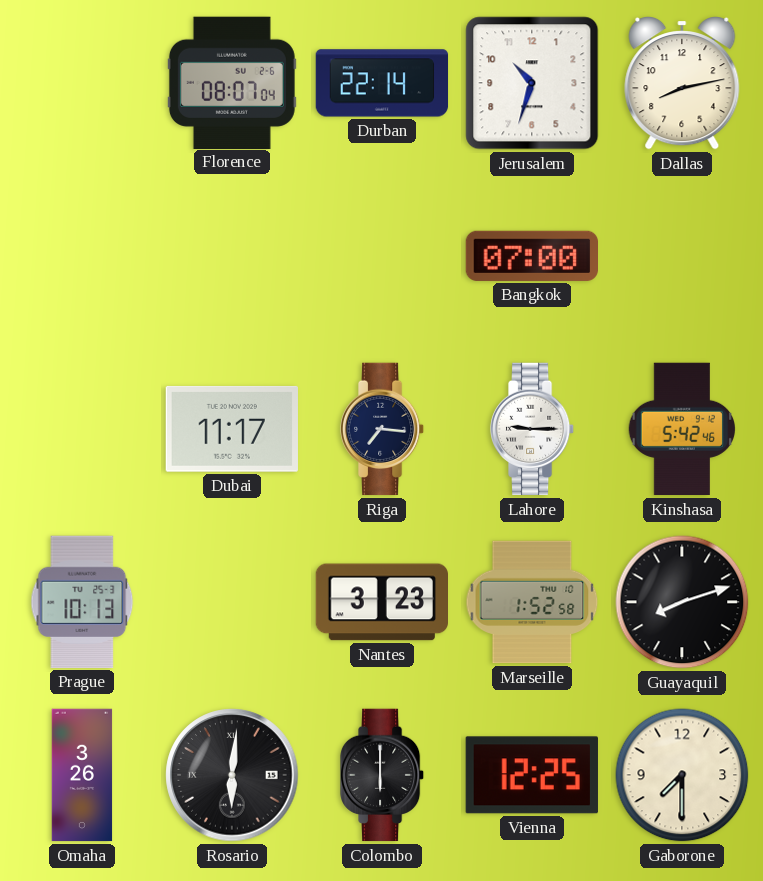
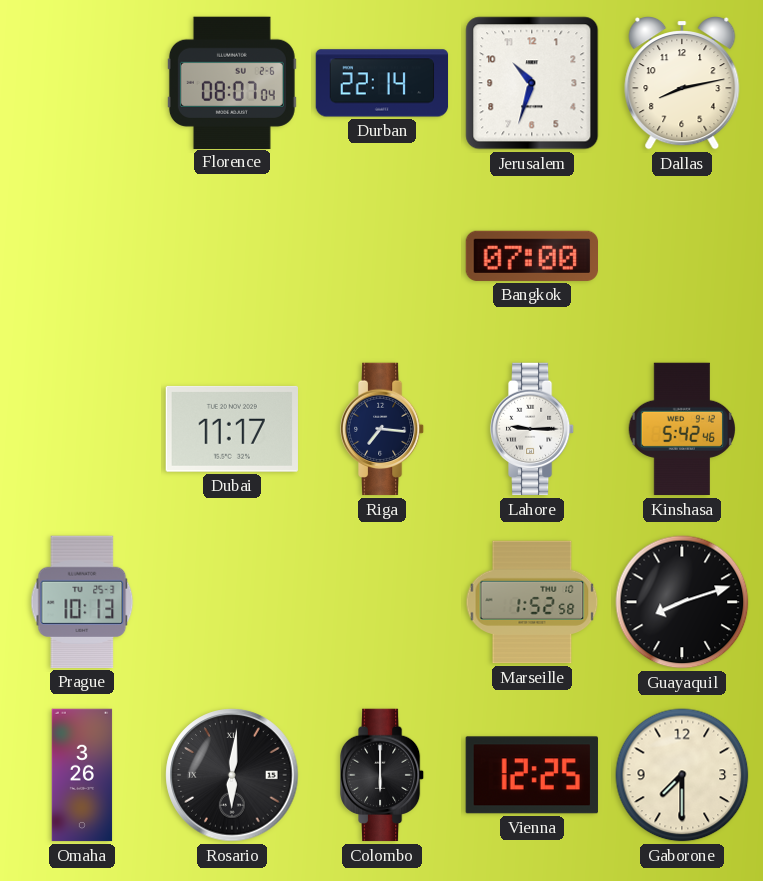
Nantes: 3:23 -> none
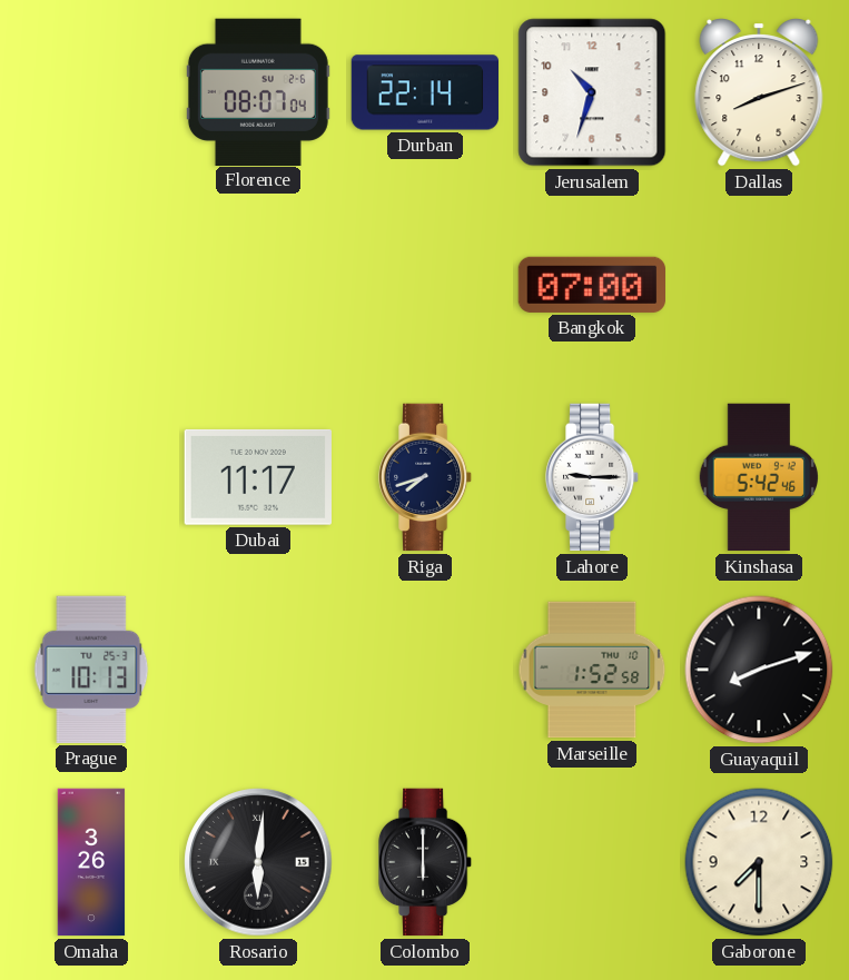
Dallas: 8:13 -> 8:12
Riga: 7:16 -> 7:42
Vienna: 12:25 -> none
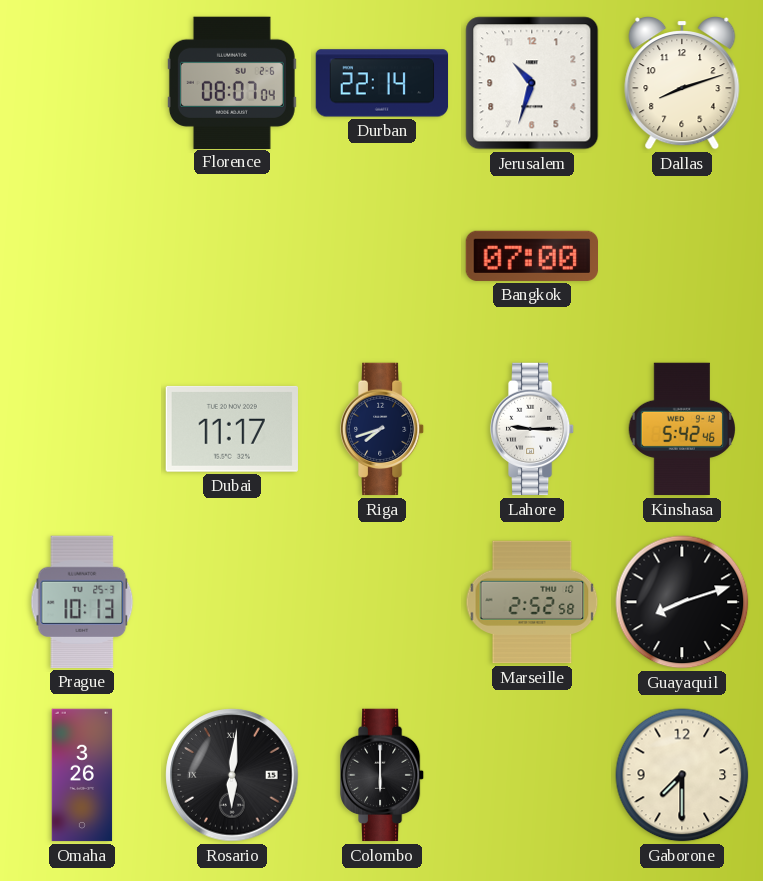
Marseille: 1:52 -> 2:52
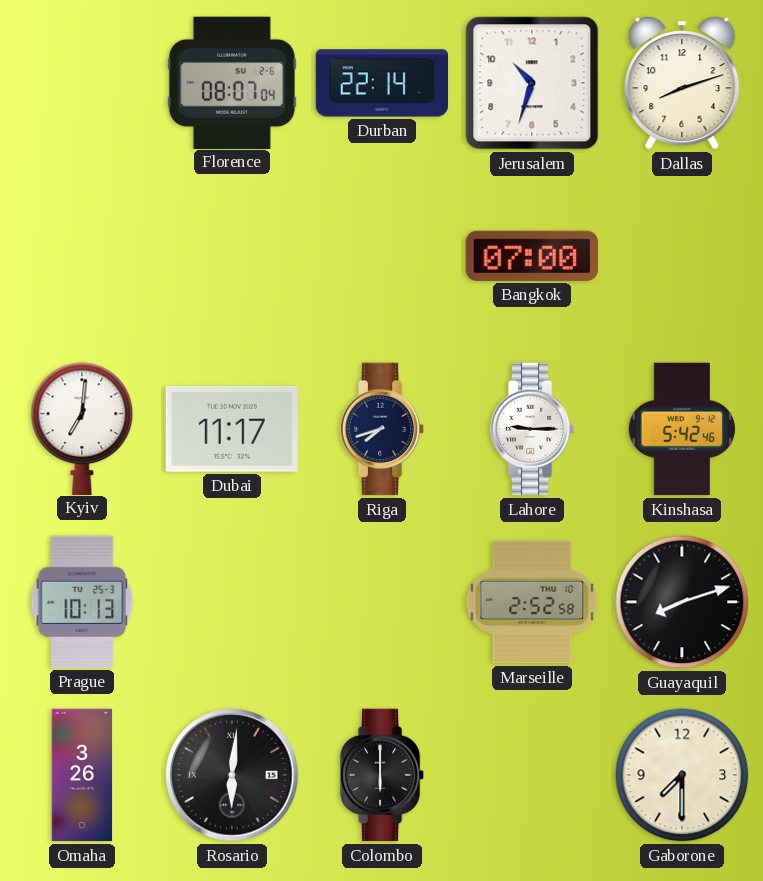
Kyiv: none -> 7:01
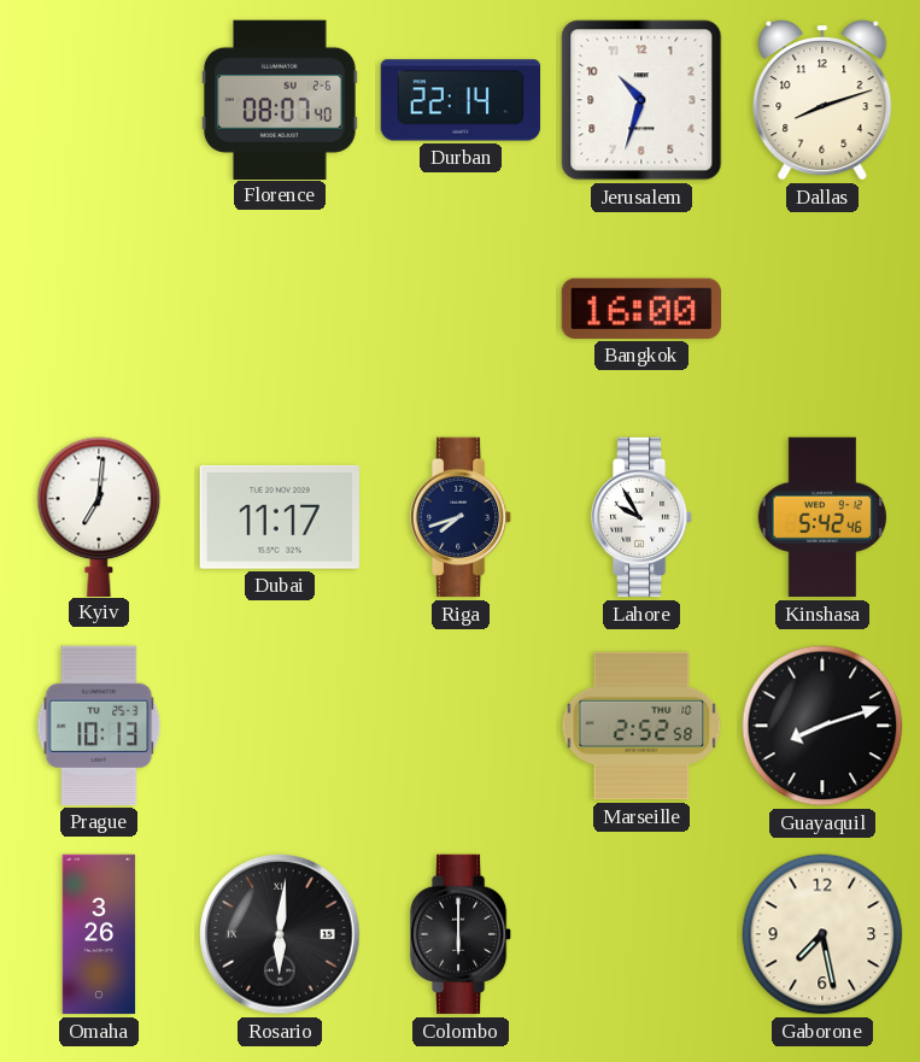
Florence: 08:07:04 -> 08:07:40
Bangkok: 07:00 -> 16:00
Lahore: 9:15 -> 9:55
Gaborone: 7:30 -> 7:28
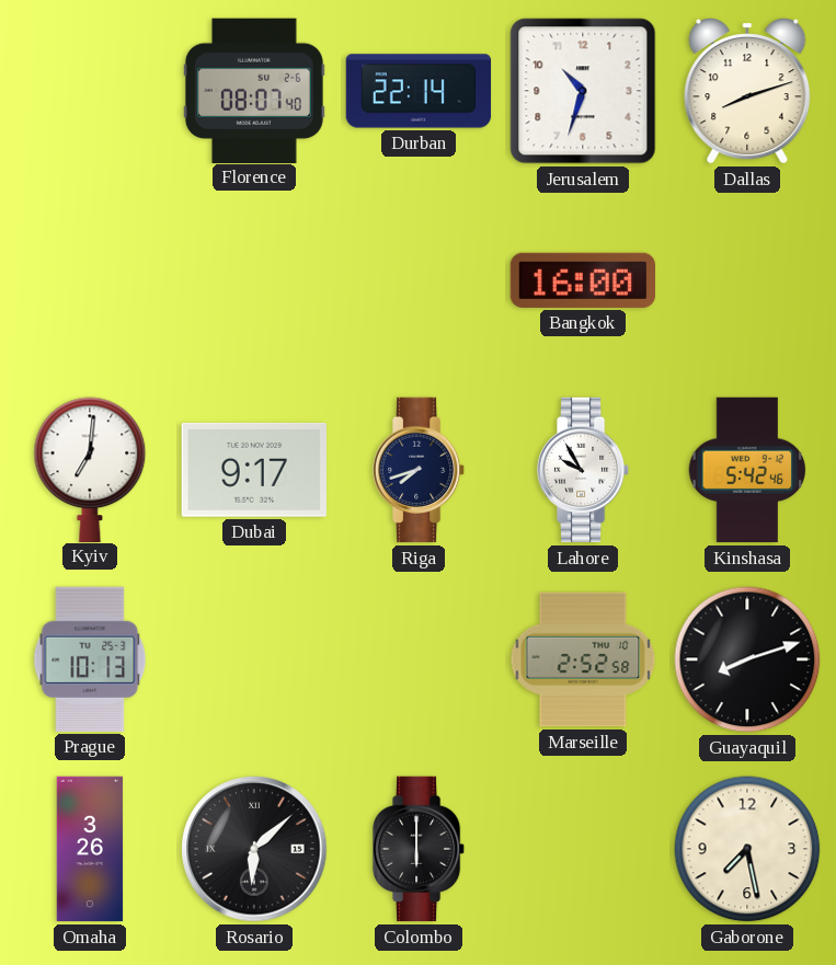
Dubai: 11:17 -> 9:17
Rosario: 6:01 -> 6:08
